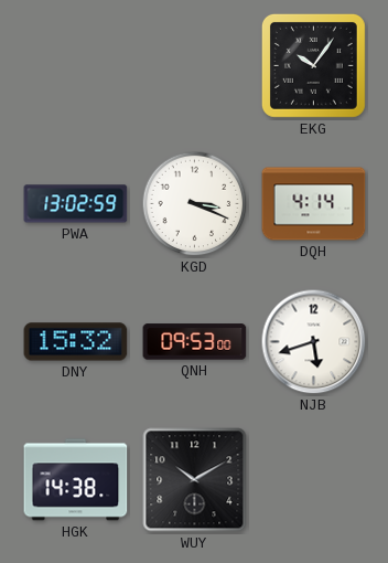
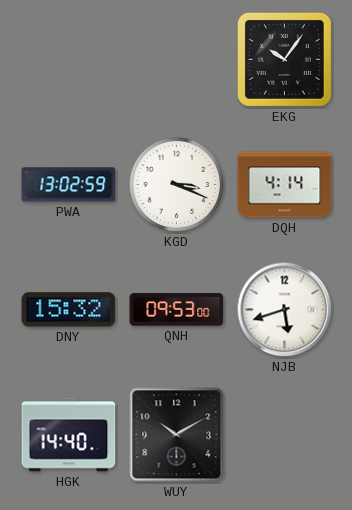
HGK: 14:38 -> 14:40
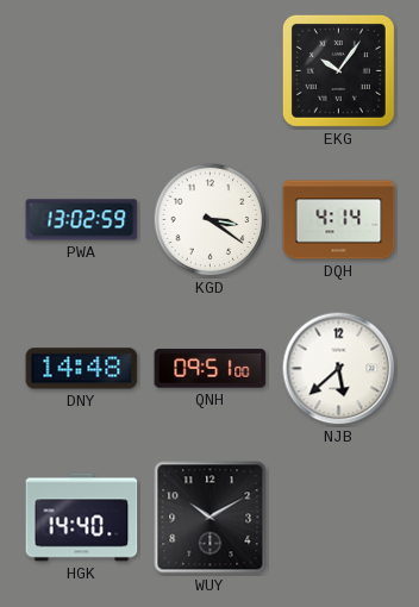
KGD: 3:19 -> 3:21
DNY: 15:32 -> 14:48
QNH: 09:53 -> 09:51
NJB: 5:42 -> 5:38
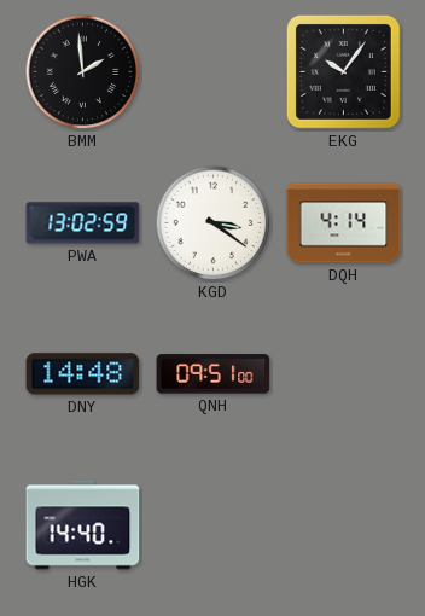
BMM: none -> 1:59
NJB: 5:38 -> none
WUY: 10:10 -> none
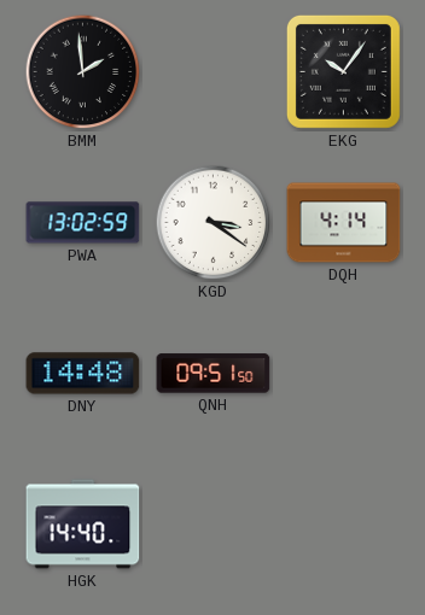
QNH: 09:51:00 -> 09:51:50
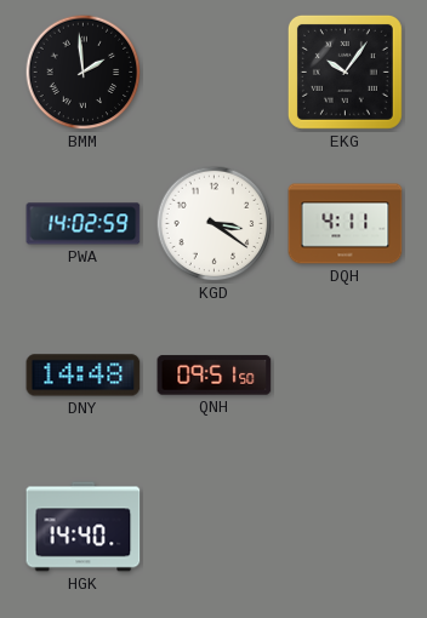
PWA: 13:02 -> 14:02
DQH: 4:14 -> 4:11
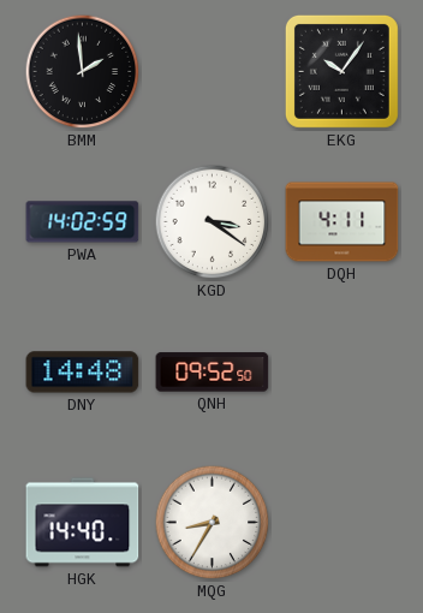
QNH: 09:51 -> 09:52
MQG: none -> 8:35
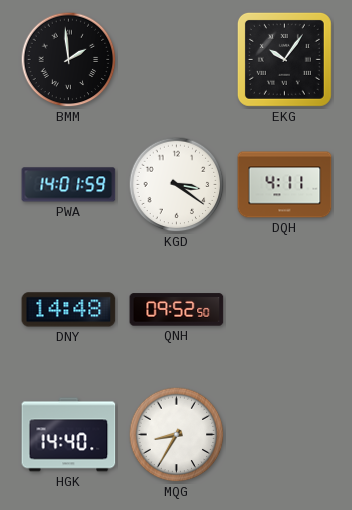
PWA: 14:02 -> 14:01
